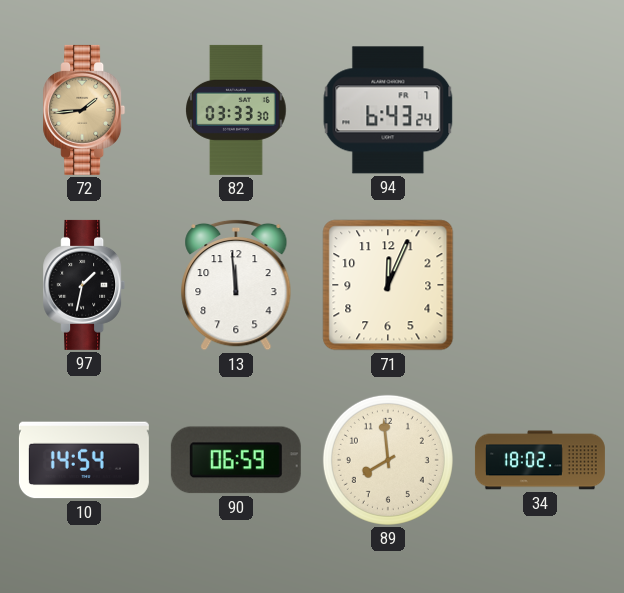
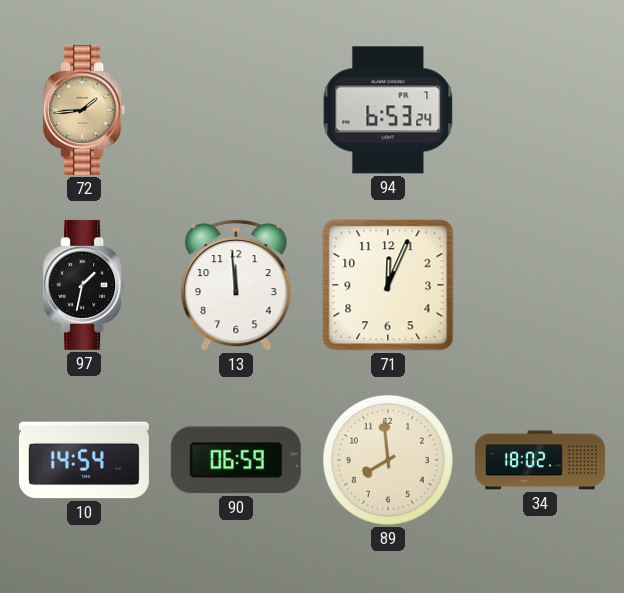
82: 03:33 -> none
94: 6:43 -> 6:53
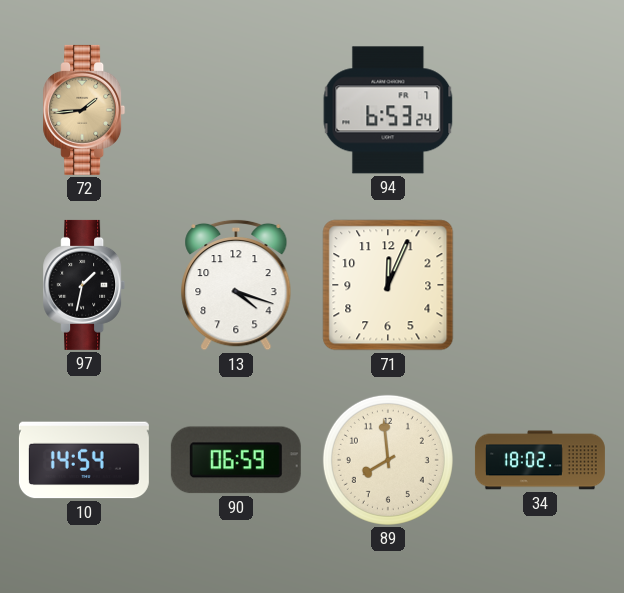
13: 11:59 -> 4:18
